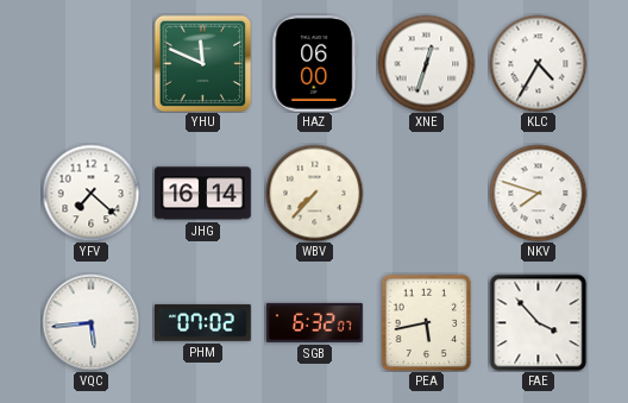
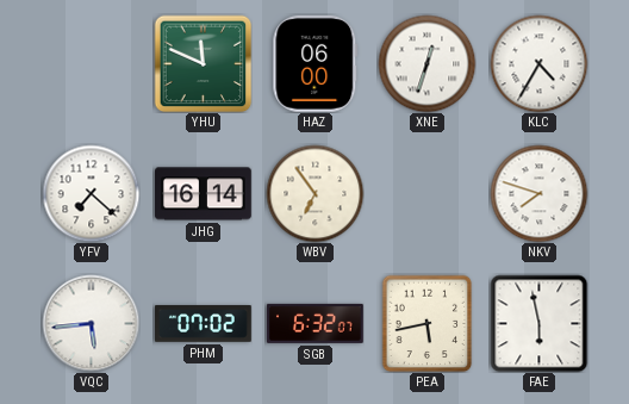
WBV: 7:37 -> 6:54
FAE: 3:53 -> 5:58
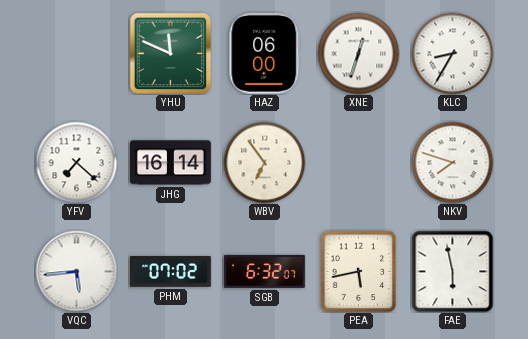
KLC: 4:35 -> 8:35
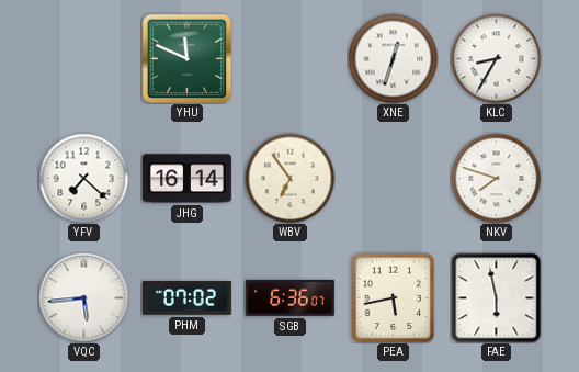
HAZ: 06:00 -> none
SGB: 6:32 -> 6:36
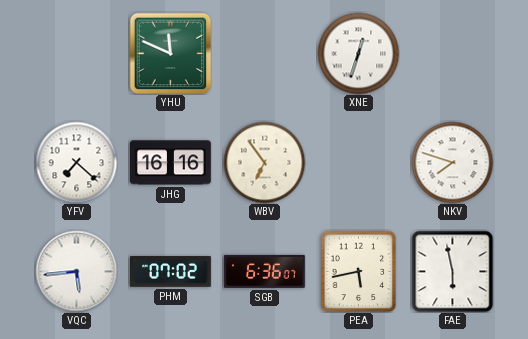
KLC: 8:35 -> none
JHG: 16:14 -> 16:16
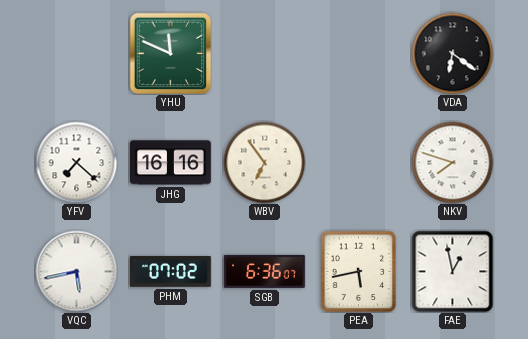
XNE: 12:33 -> none
VDA: none -> 6:21
VQC: 5:44 -> 5:43
FAE: 5:58 -> 12:58
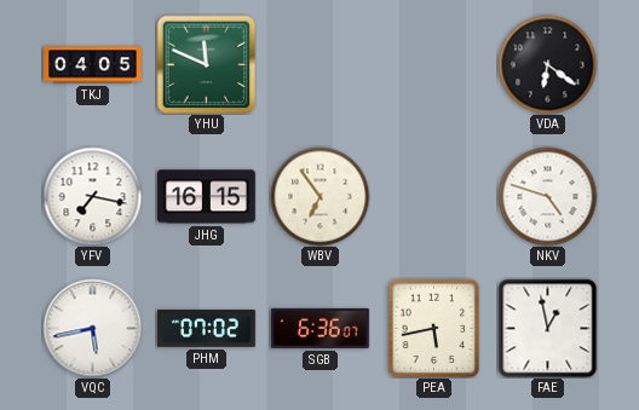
TKJ: none -> 04:05
YFV: 7:22 -> 7:17
JHG: 16:16 -> 16:15
NKV: 7:48 -> 4:48
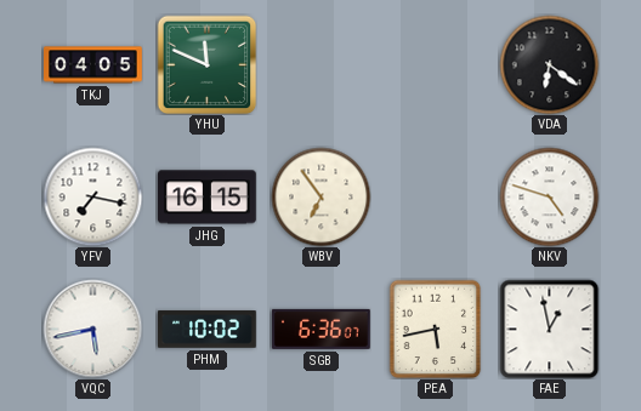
PHM: 07:02 -> 10:02
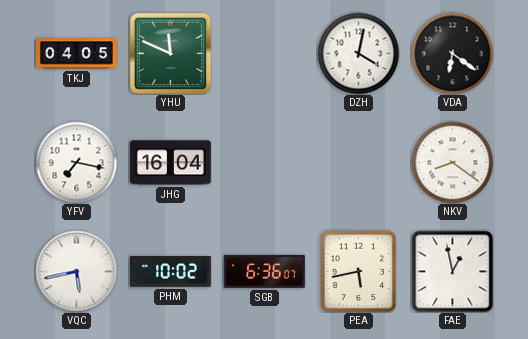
DZH: none -> 4:02
JHG: 16:15 -> 16:04
WBV: 6:54 -> none
NKV: 4:48 -> 8:21
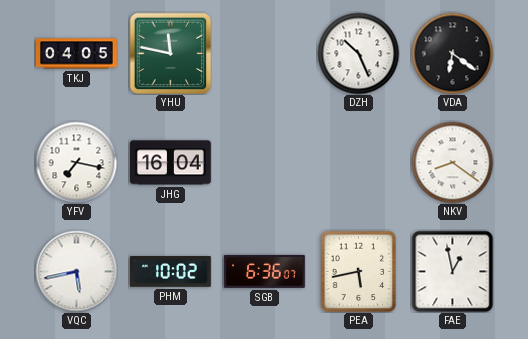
YHU: 11:49 -> 11:47
DZH: 4:02 -> 10:26
